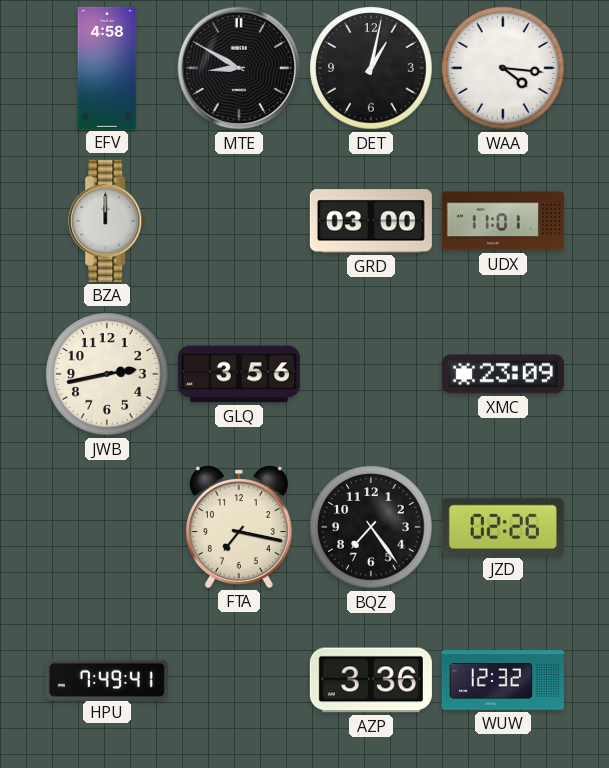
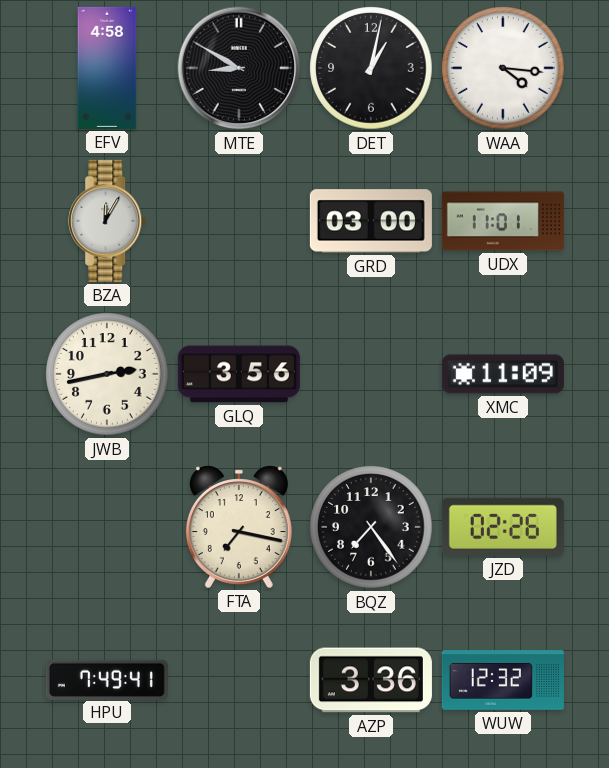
BZA: 12:00 -> 12:05
XMC: 23:09 -> 11:09
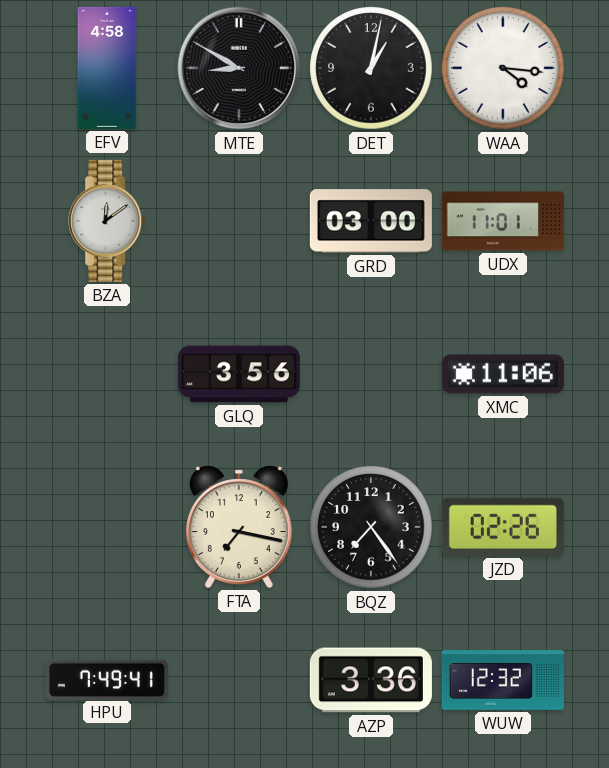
BZA: 12:05 -> 12:09
JWB: 2:43 -> none
XMC: 11:09 -> 11:06
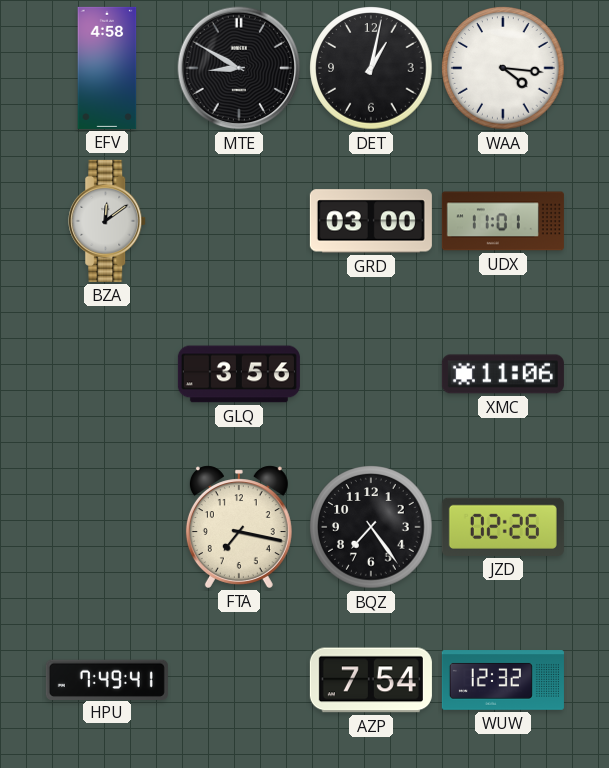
AZP: 3:36 -> 7:54
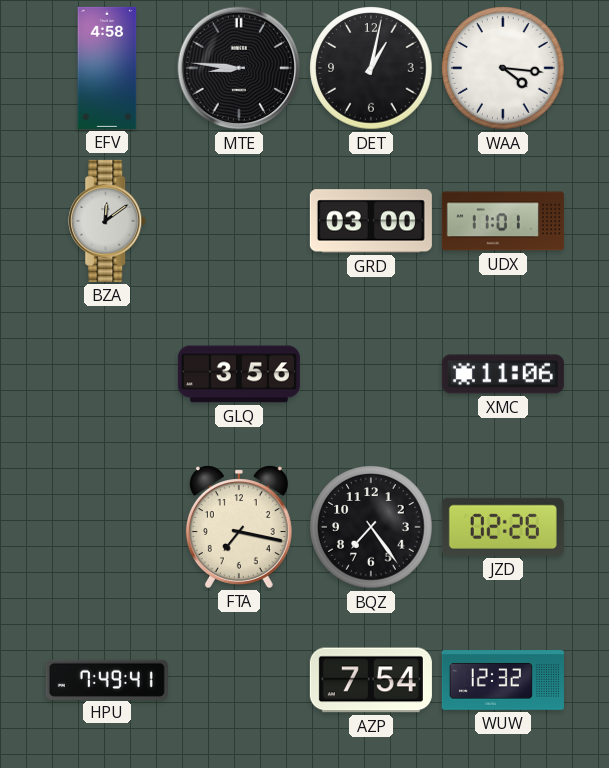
MTE: 8:50 -> 8:46
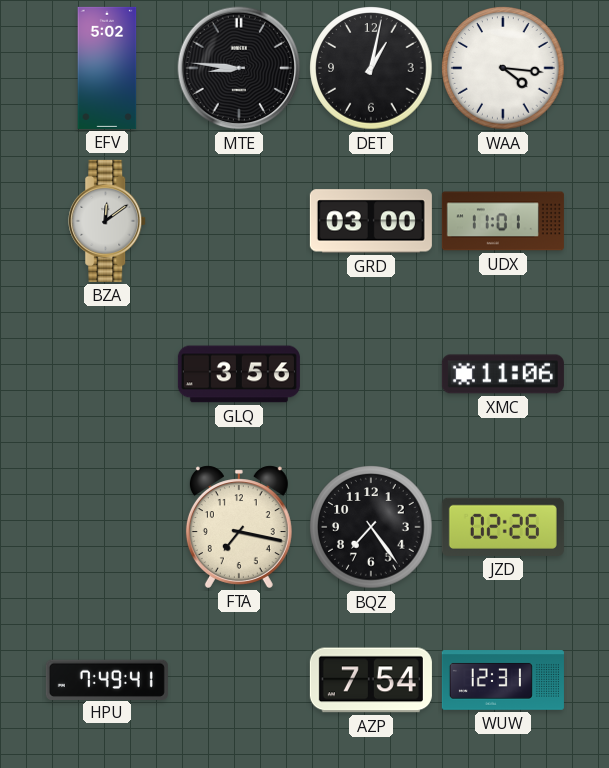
EFV: 4:58 -> 5:02
WUW: 12:32 -> 12:31
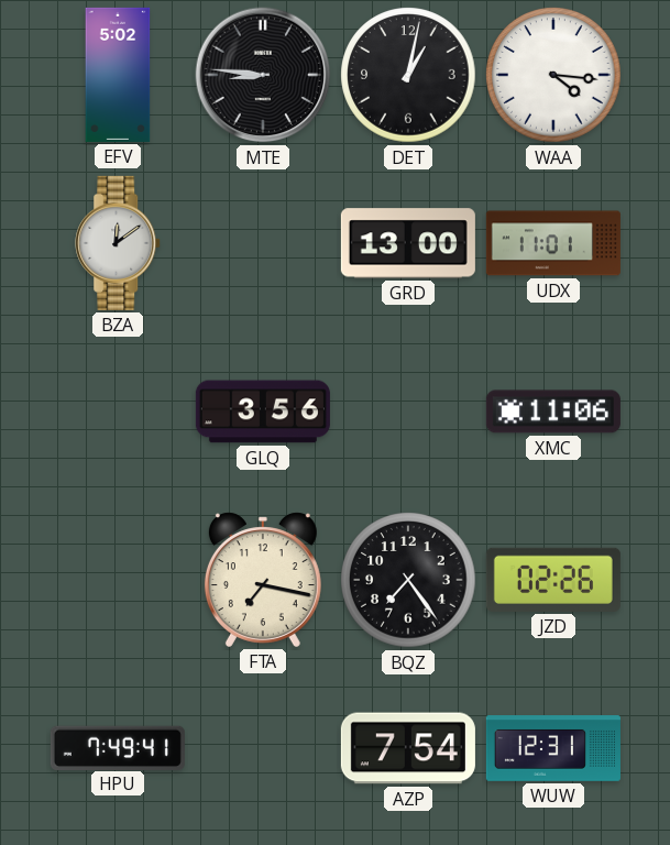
GRD: 03:00 -> 13:00
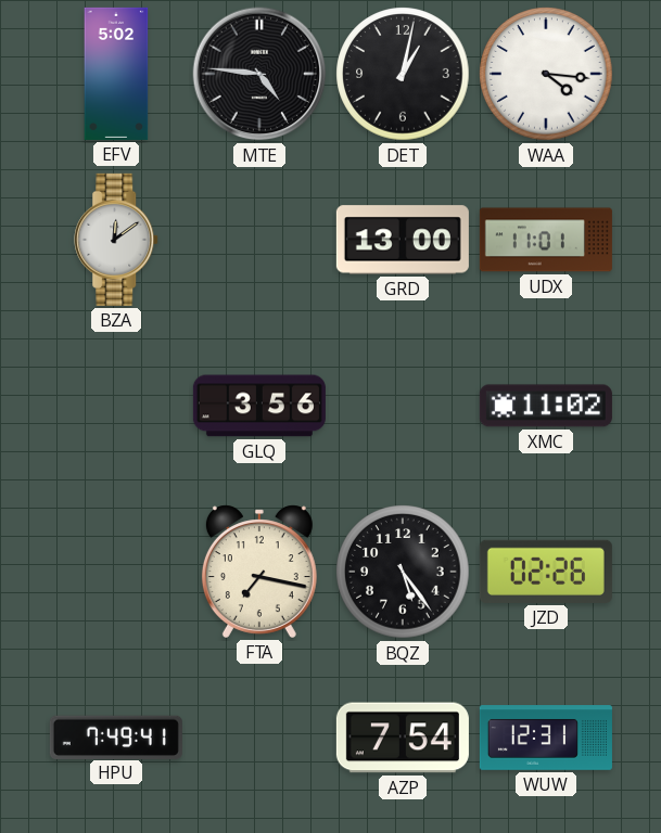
MTE: 8:46 -> 4:46
XMC: 11:06 -> 11:02
BQZ: 7:24 -> 5:24
